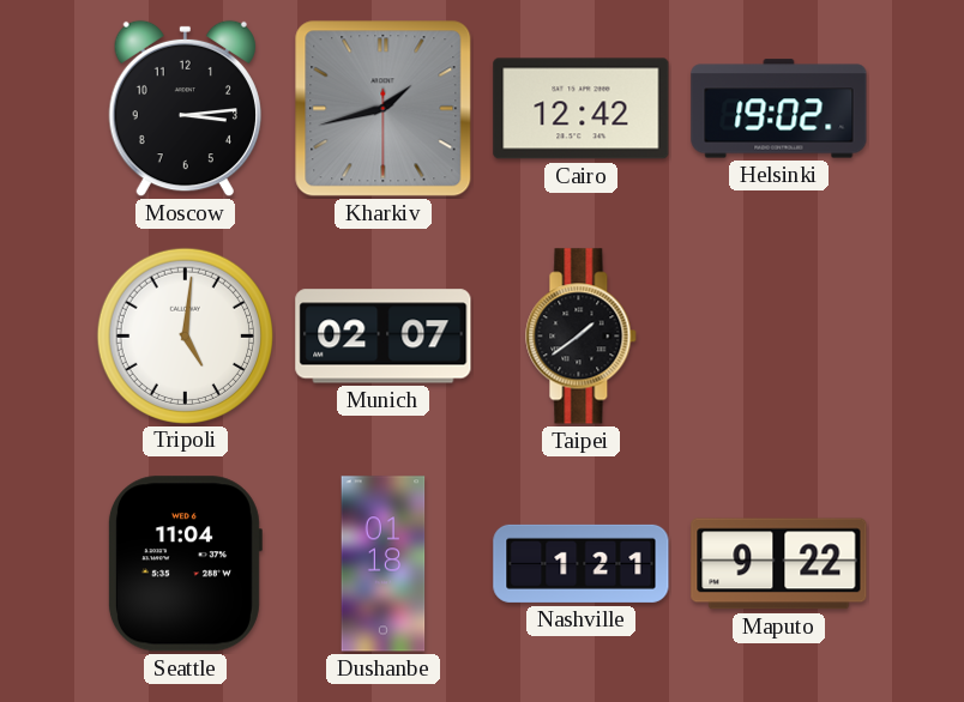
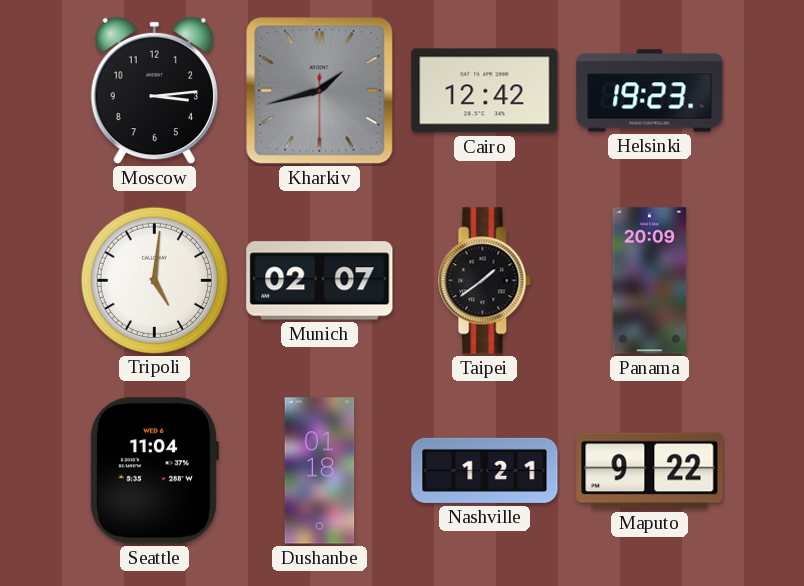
Helsinki: 19:02 -> 19:23
Panama: none -> 20:09
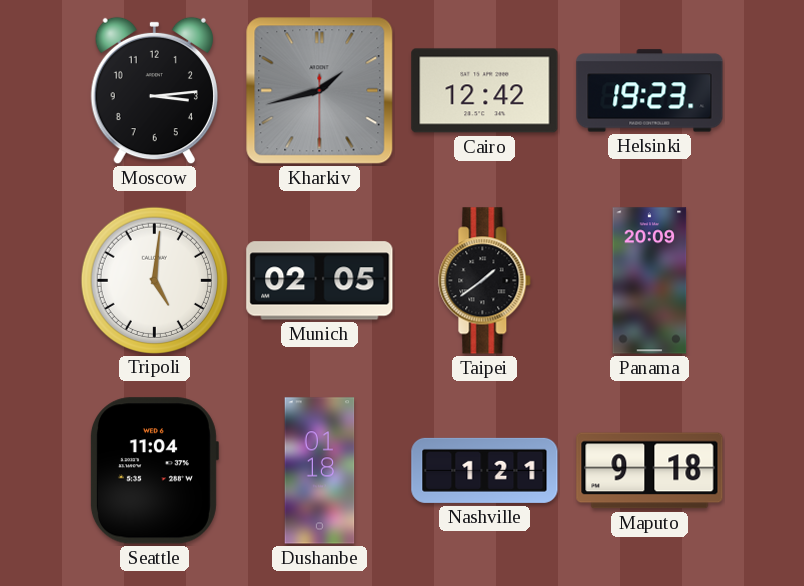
Munich: 02:07 -> 02:05
Maputo: 9:22 -> 9:18
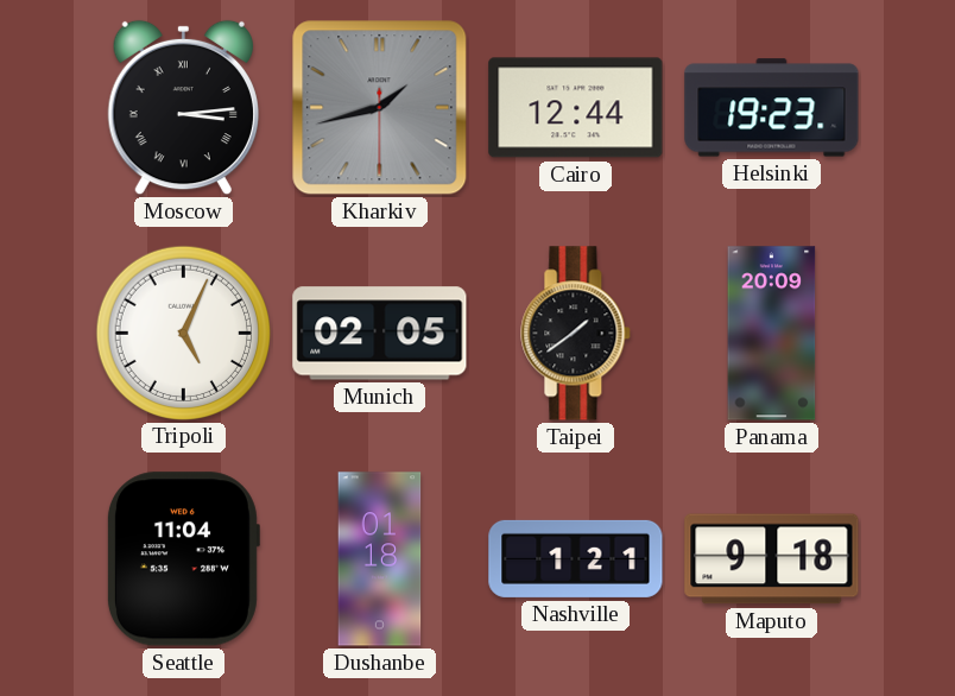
Moscow numerals: Arabic -> Roman
Cairo: 12:42 -> 12:44
Tripoli: 5:01 -> 5:04
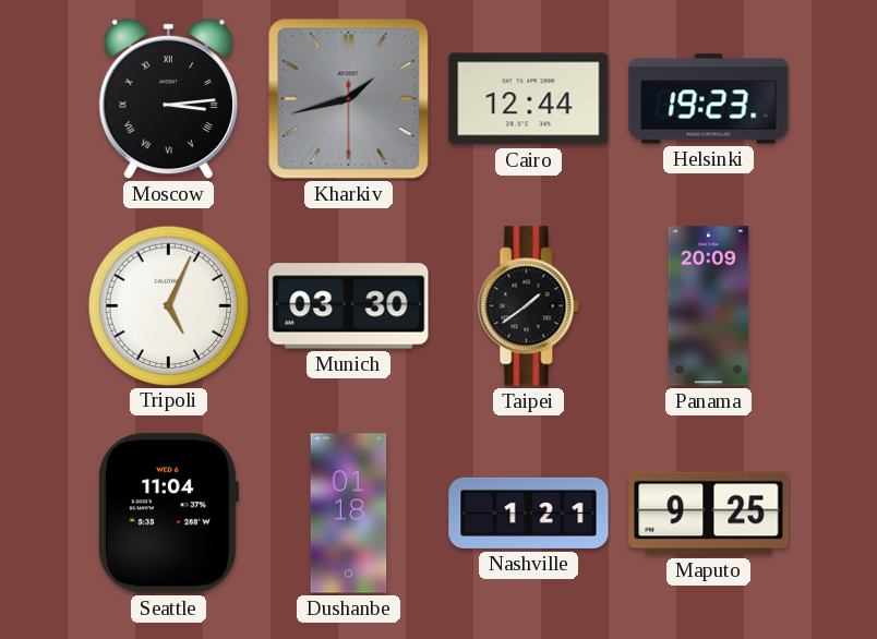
Munich: 02:05 -> 03:30
Maputo: 9:18 -> 9:25
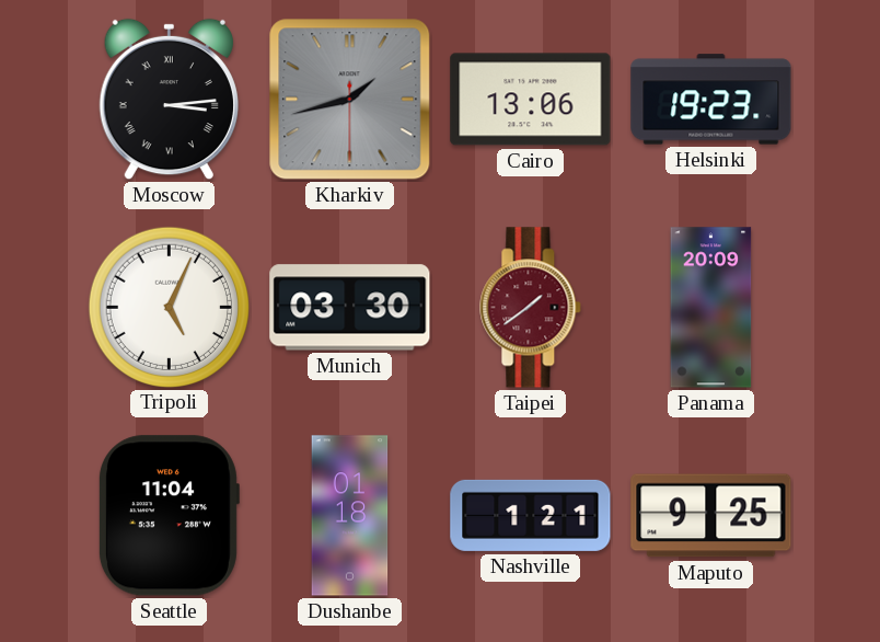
Cairo: 12:44 -> 13:06
Taipei dial: black -> burgundy
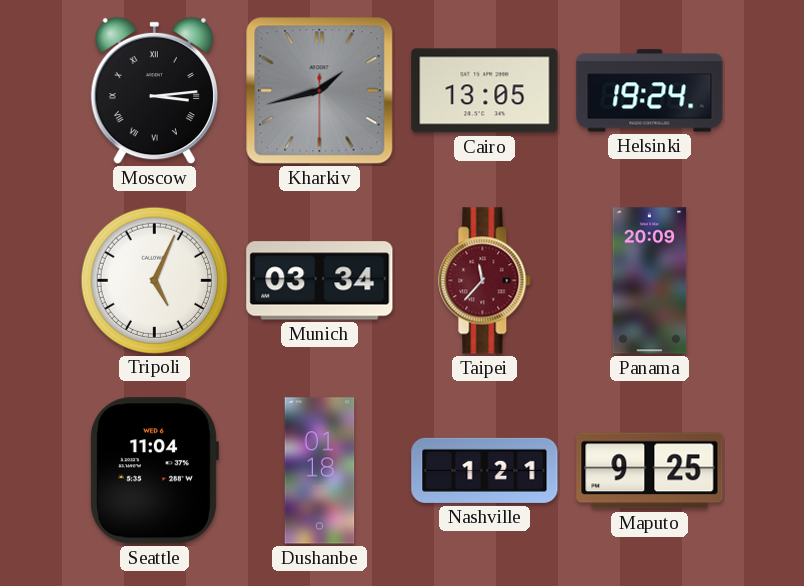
Cairo: 13:06 -> 13:05
Helsinki: 19:23 -> 19:24
Munich: 03:30 -> 03:34
Taipei: 1:39 -> 11:37
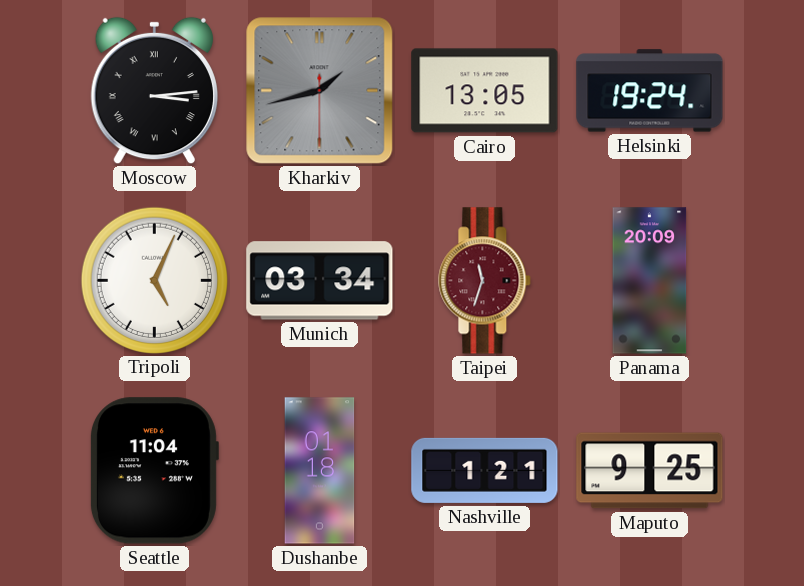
Taipei: 11:37 -> 11:33
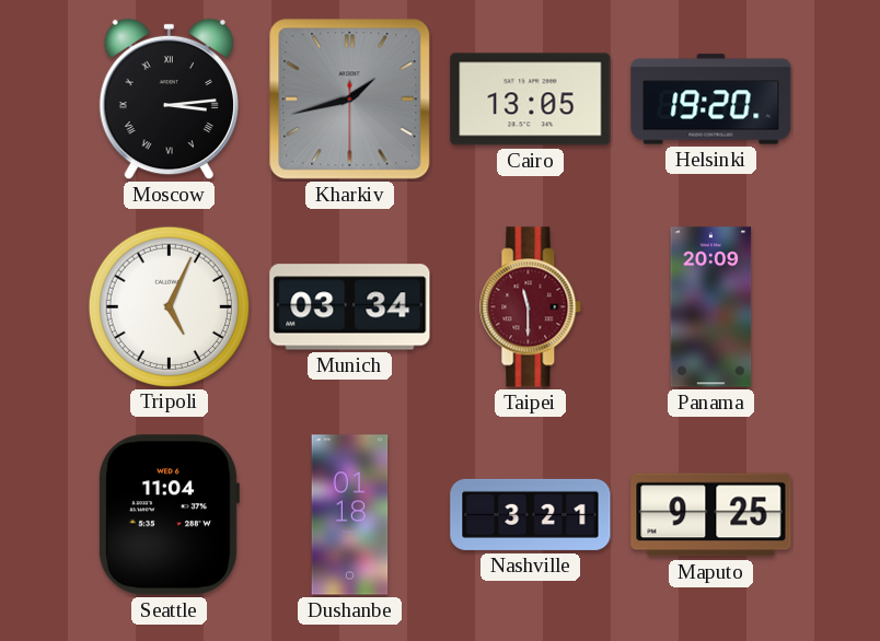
Helsinki: 19:24 -> 19:20
Taipei: 11:33 -> 11:30
Nashville: 1:21 -> 3:21
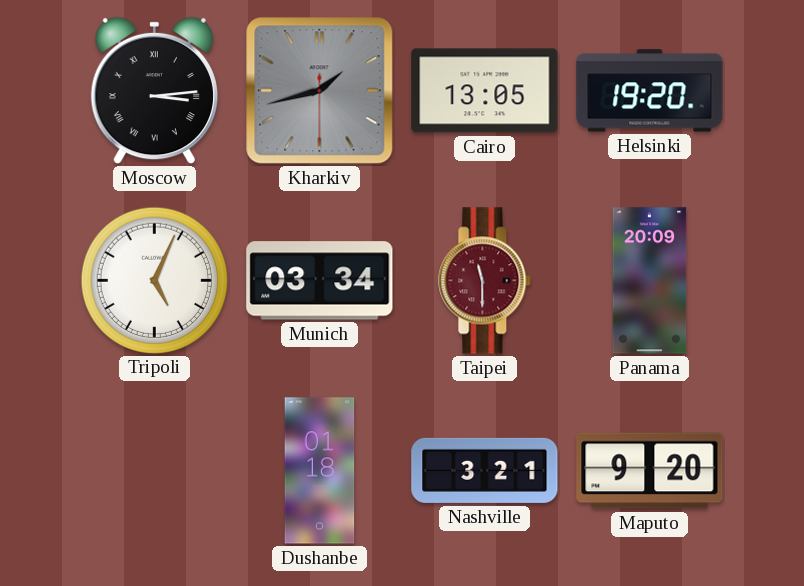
Seattle: 11:04 -> none
Maputo: 9:25 -> 9:20
